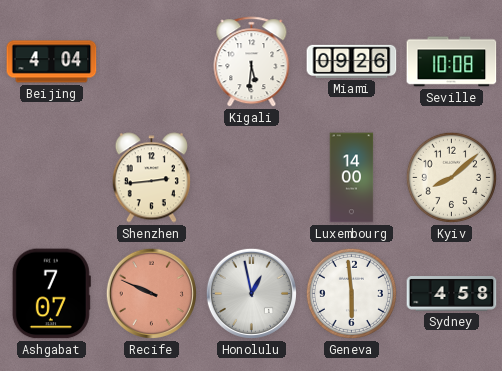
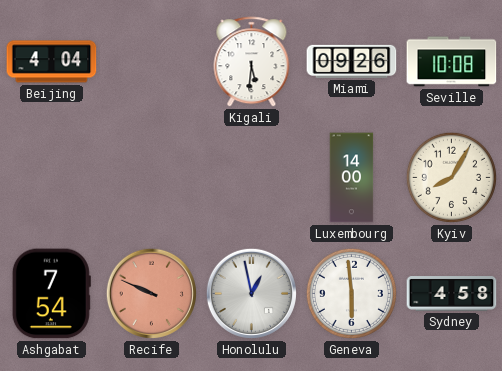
Shenzhen: 2:44 -> none
Kyiv: 8:08 -> 8:05
Ashgabat: 7:07 -> 7:54
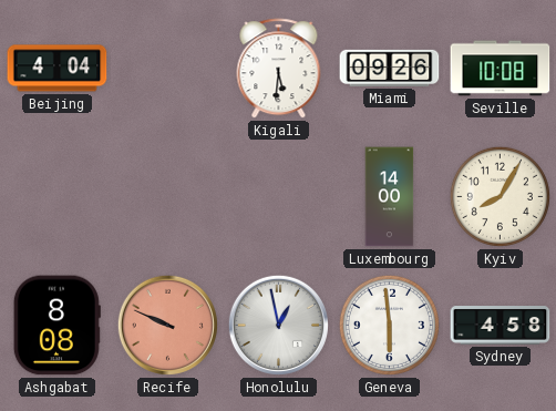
Ashgabat: 7:54 -> 8:08
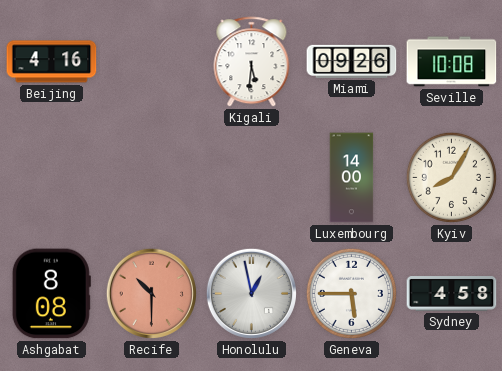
Beijing: 4:04 -> 4:16
Recife: 9:49 -> 10:30
Geneva: 5:59 -> 5:45
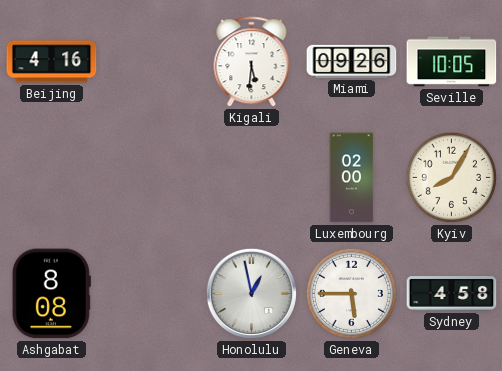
Seville: 10:08 -> 10:05
Luxembourg: 14:00 -> 02:00
Recife: 10:30 -> none
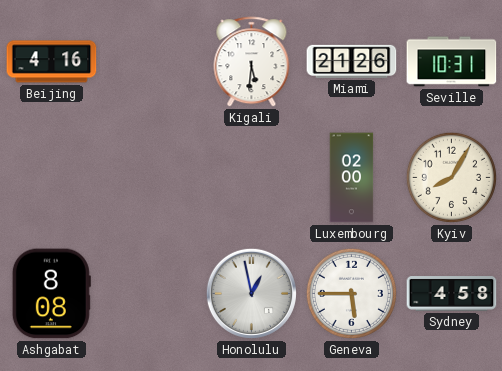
Miami: 09:26 -> 21:26
Seville: 10:05 -> 10:31
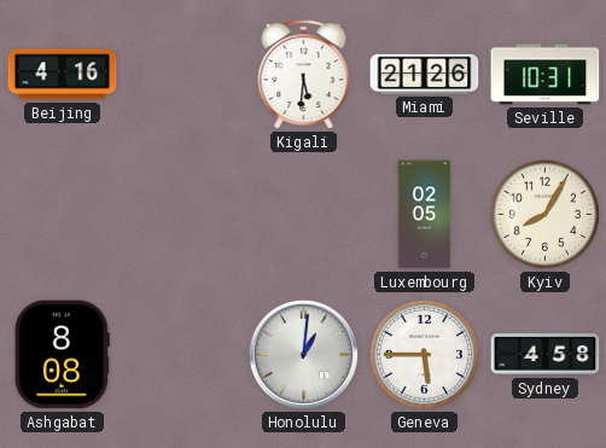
Luxembourg: 02:00 -> 02:05
Honolulu: 12:58 -> 1:01
